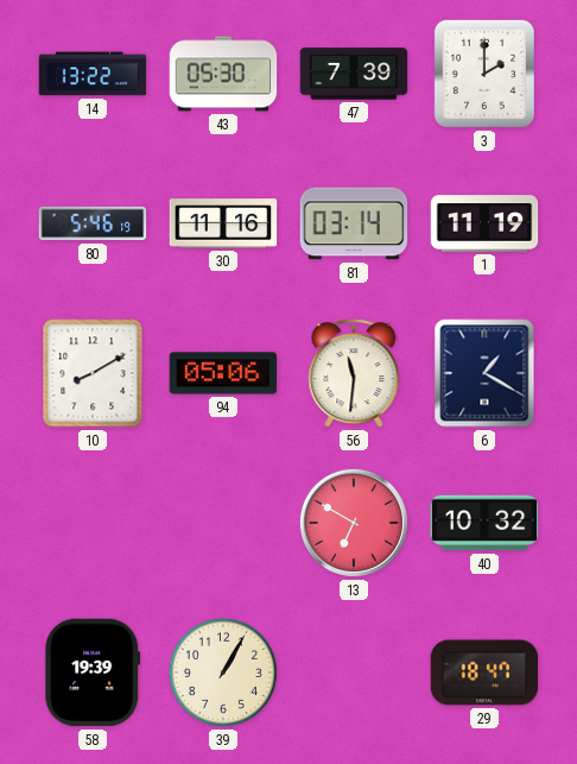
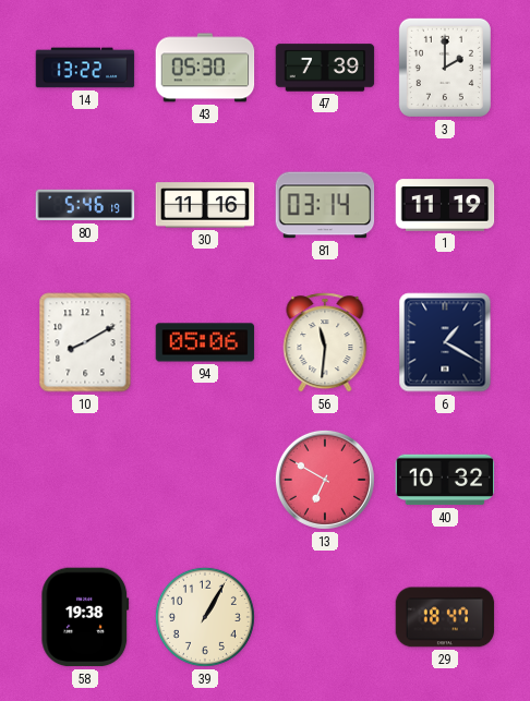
58: 19:39 -> 19:38
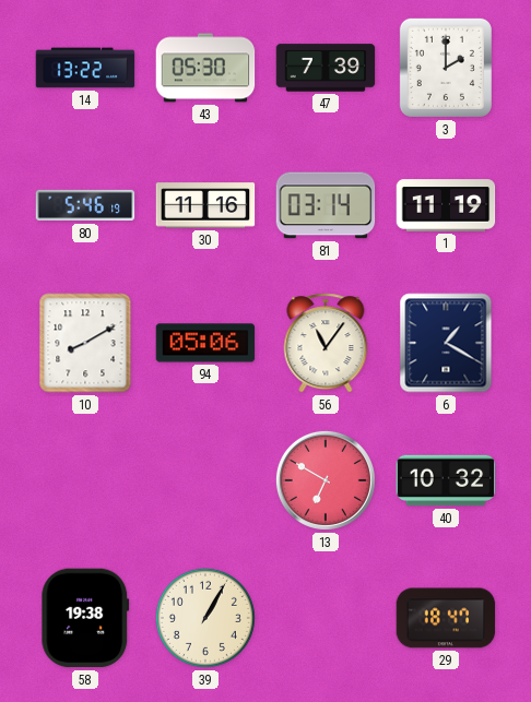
56: 11:31 -> 11:06
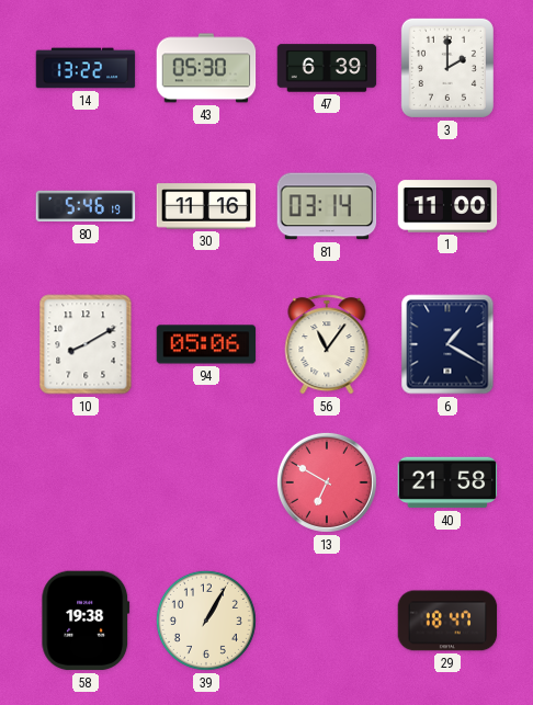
47: 7:39 -> 6:39
1: 11:19 -> 11:00
40: 10:32 -> 21:58
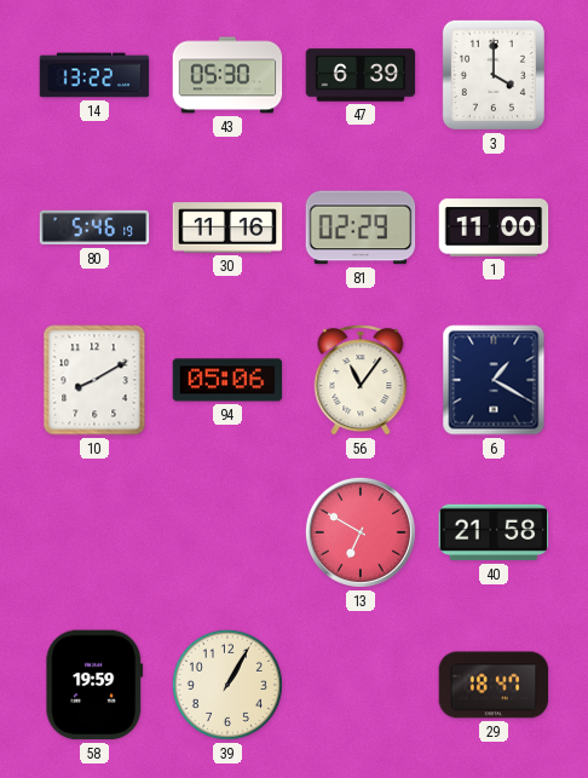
3: 2:00 -> 4:00
81: 03:14 -> 02:29
58: 19:38 -> 19:59
